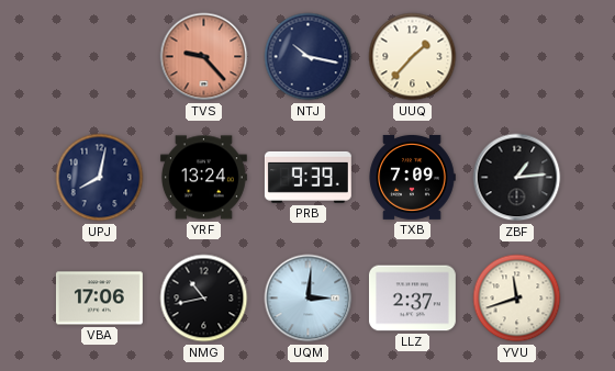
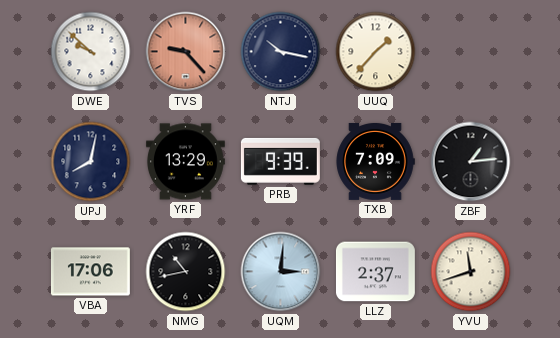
DWE: none -> 9:52
YRF: 13:24 -> 13:29
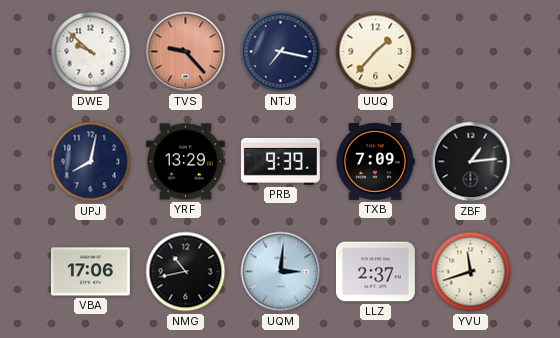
NTJ: 10:17 -> 7:17
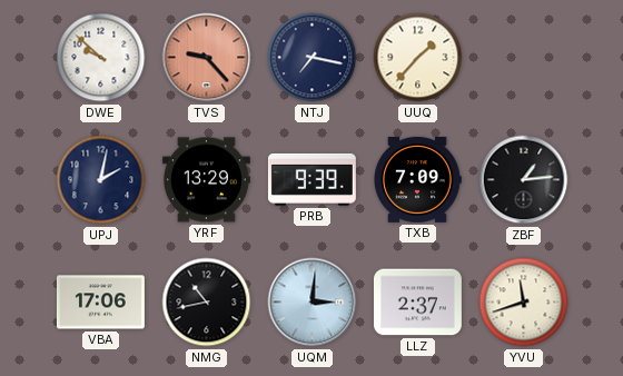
UPJ: 8:02 -> 2:02
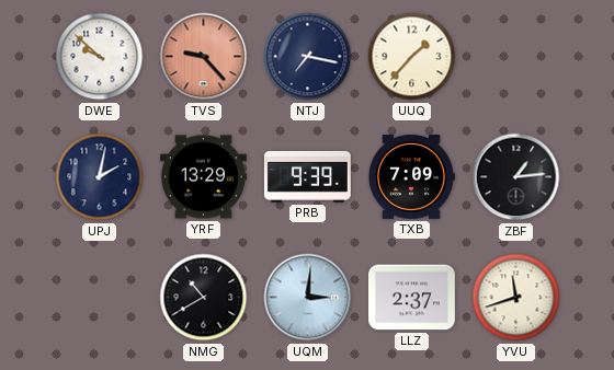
VBA: 17:06 -> none
NMG: 10:43 -> 10:40
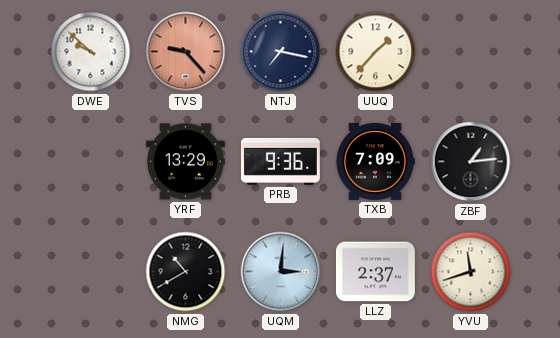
UPJ: 2:02 -> none
PRB: 9:39 -> 9:36
